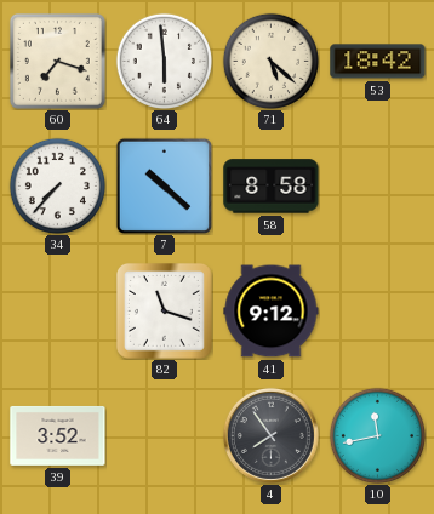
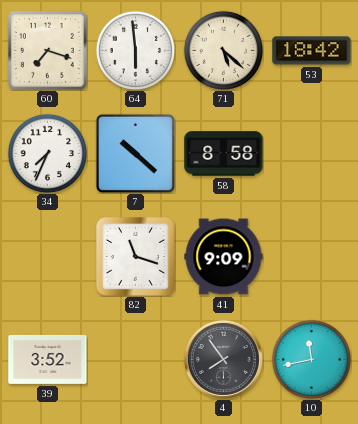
34: 7:37 -> 7:34
41: 9:12 -> 9:09
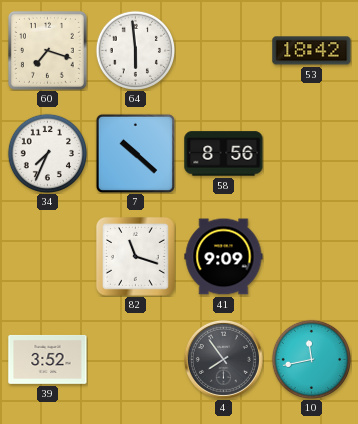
71: 5:22 -> none
58: 8:58 -> 8:56
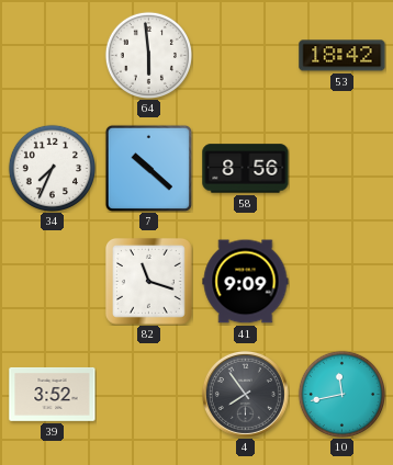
60: 7:18 -> none
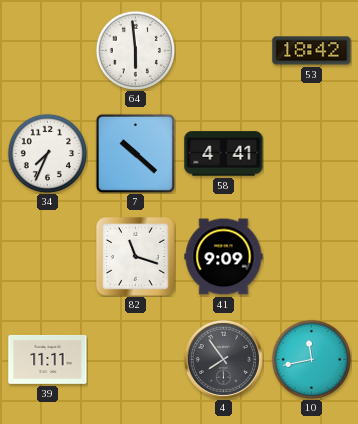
58: 8:56 -> 4:41
39: 3:52 -> 11:11
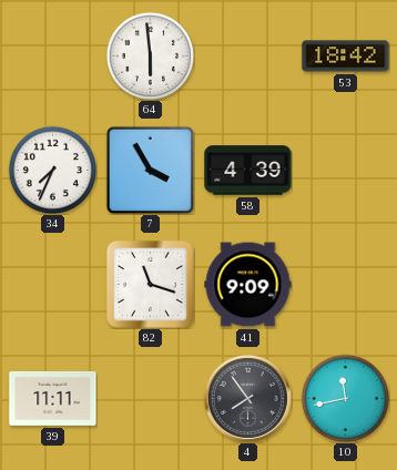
7: 10:22 -> 3:55
58: 4:41 -> 4:39
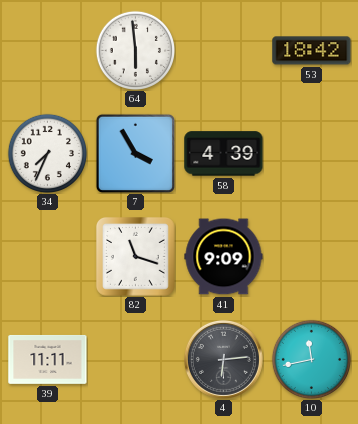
4: 7:54 -> 6:14
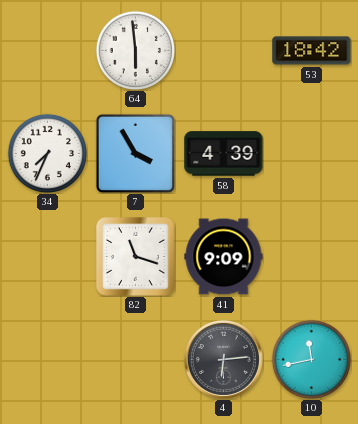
39: 11:11 -> none
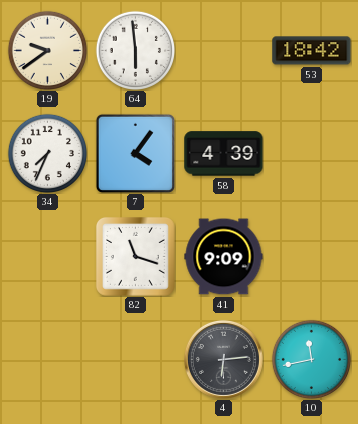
19: none -> 9:39
7: 3:55 -> 4:06
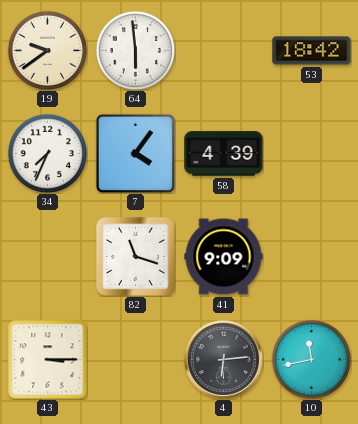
43: none -> 3:15
